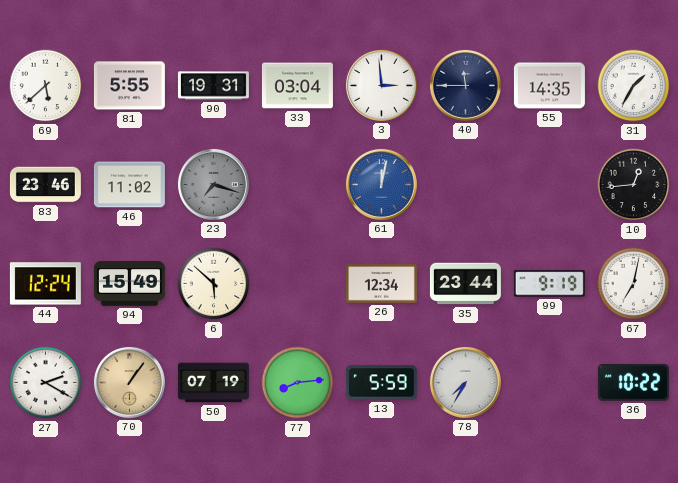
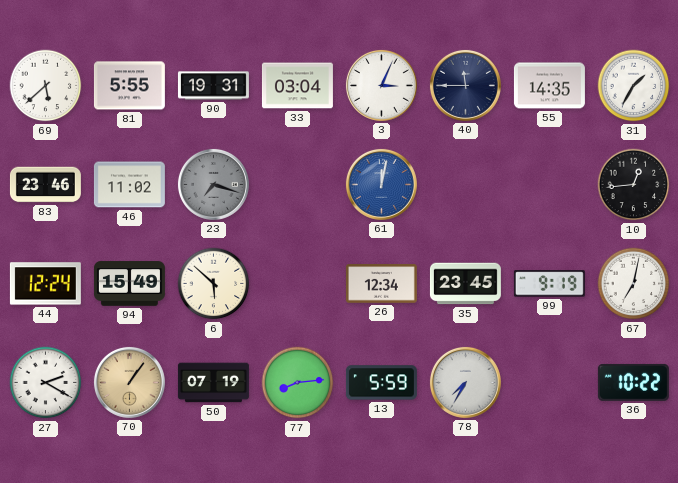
3: 2:59 -> 3:04
35: 23:44 -> 23:45
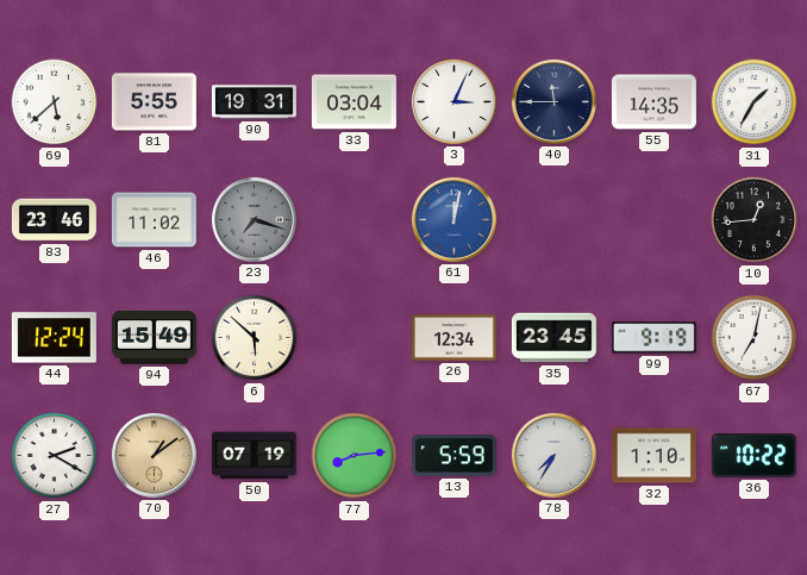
70: 1:06 -> 1:09
32: none -> 1:10
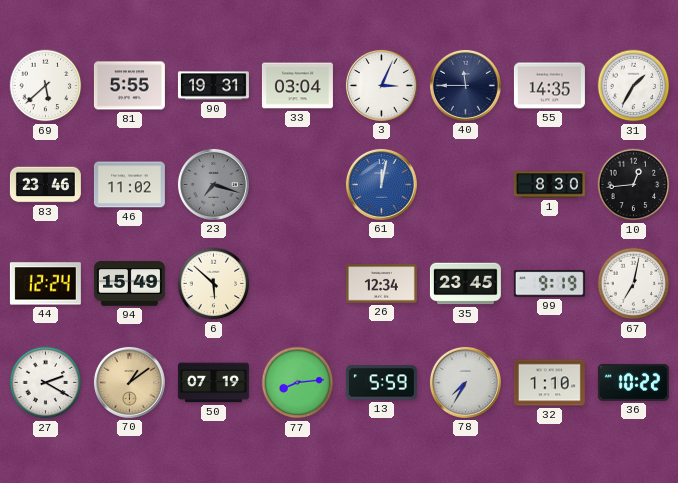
1: none -> 8:30
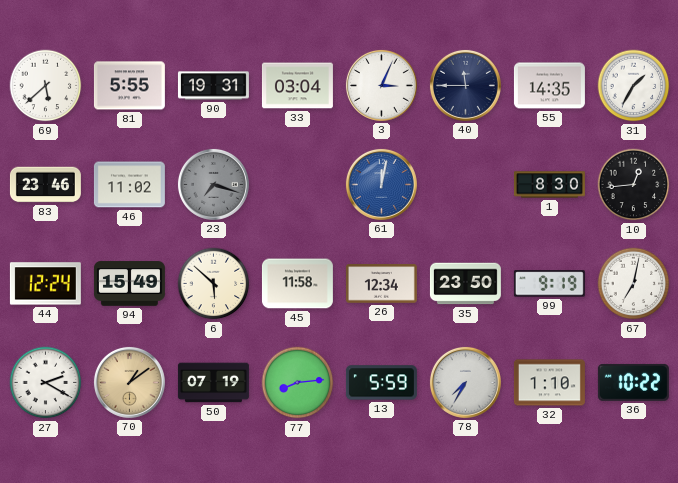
45: none -> 11:58
35: 23:45 -> 23:50
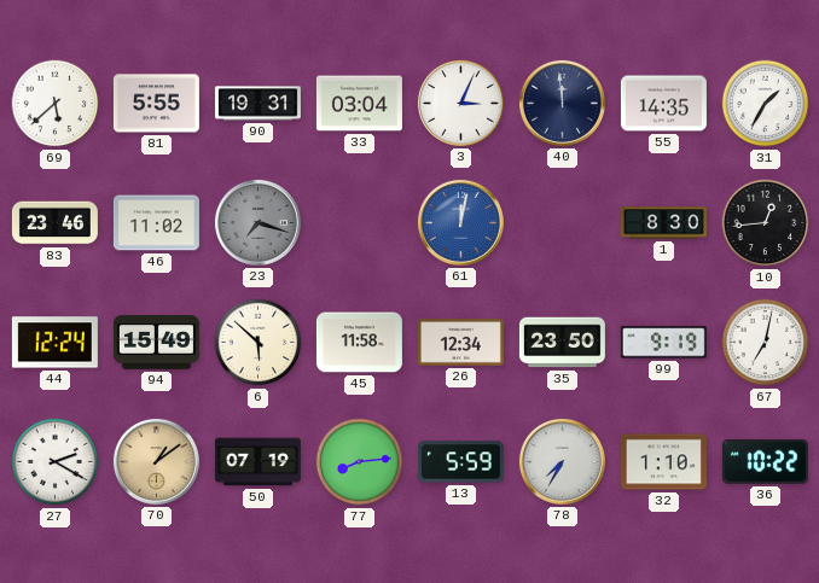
40: 11:45 -> 11:59
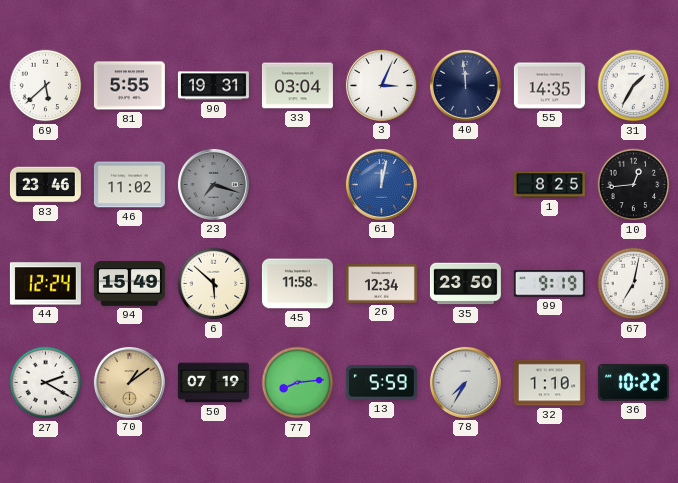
1: 8:30 -> 8:25
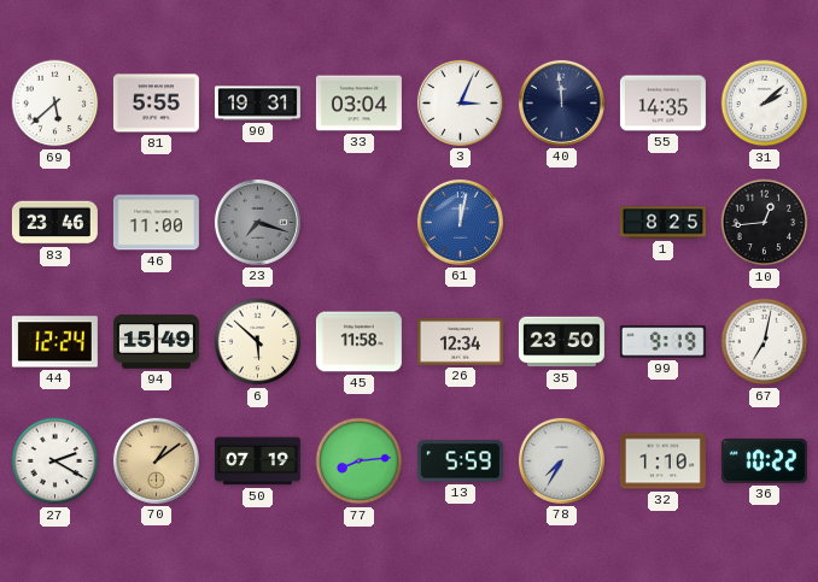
31: 1:35 -> 2:08
46: 11:02 -> 11:00
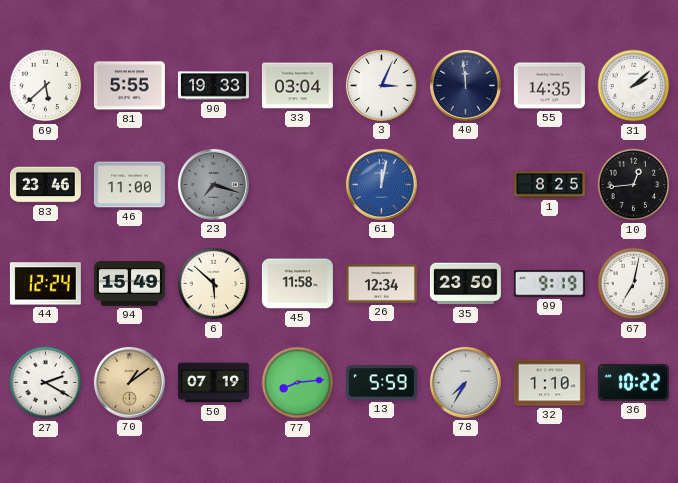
90: 19:31 -> 19:33
